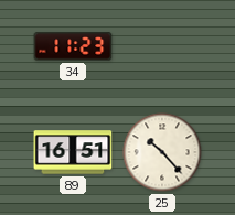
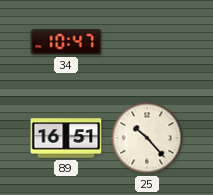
34: 11:23 -> 10:47
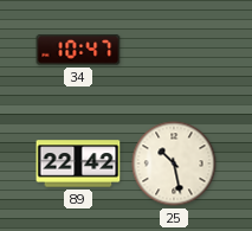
89: 16:51 -> 22:42
25: 10:23 -> 10:28
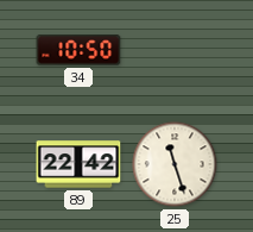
34: 10:47 -> 10:50
25: 10:28 -> 11:27
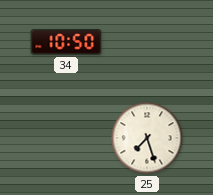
89: 22:42 -> none
25: 11:27 -> 7:27
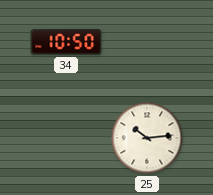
25: 7:27 -> 10:14
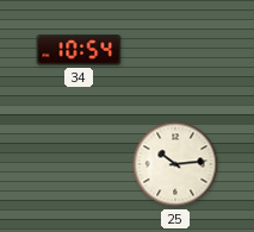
34: 10:50 -> 10:54
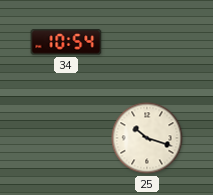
25: 10:14 -> 10:18
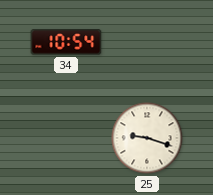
25: 10:18 -> 9:18
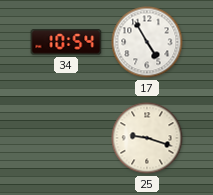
17: none -> 4:55
